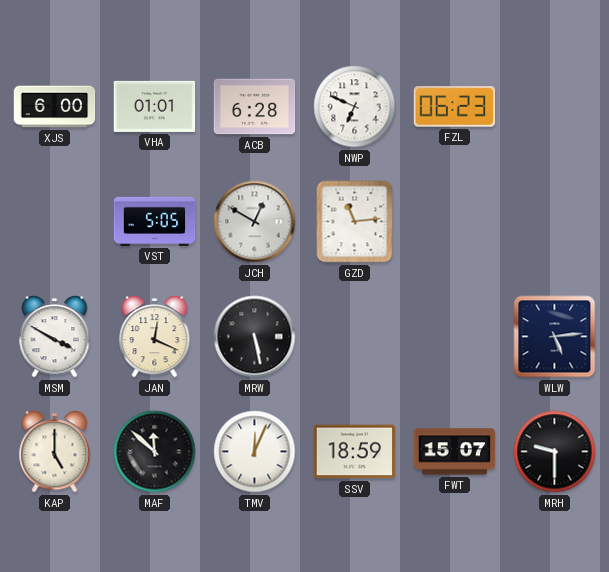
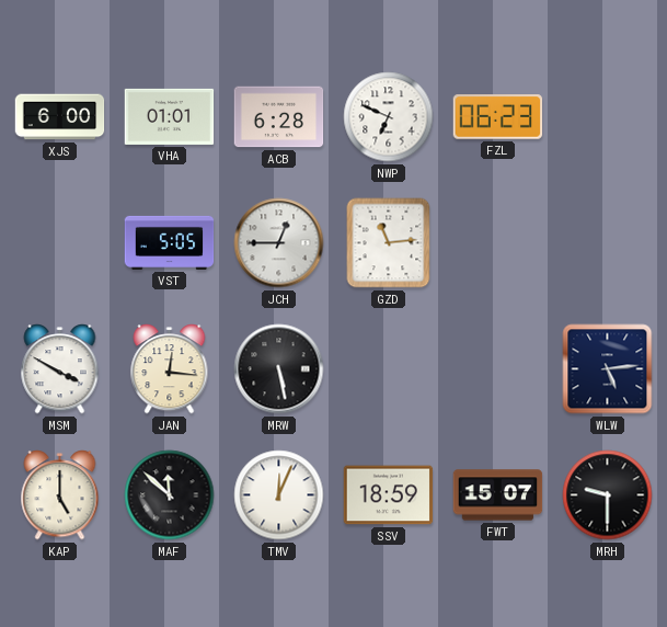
JCH: 12:50 -> 12:45
JAN: 12:19 -> 12:16
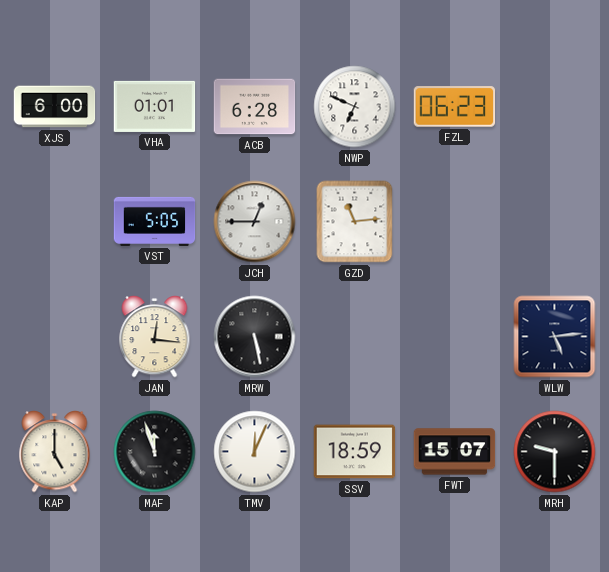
MSM: 3:50 -> none
MAF: 11:52 -> 11:57
